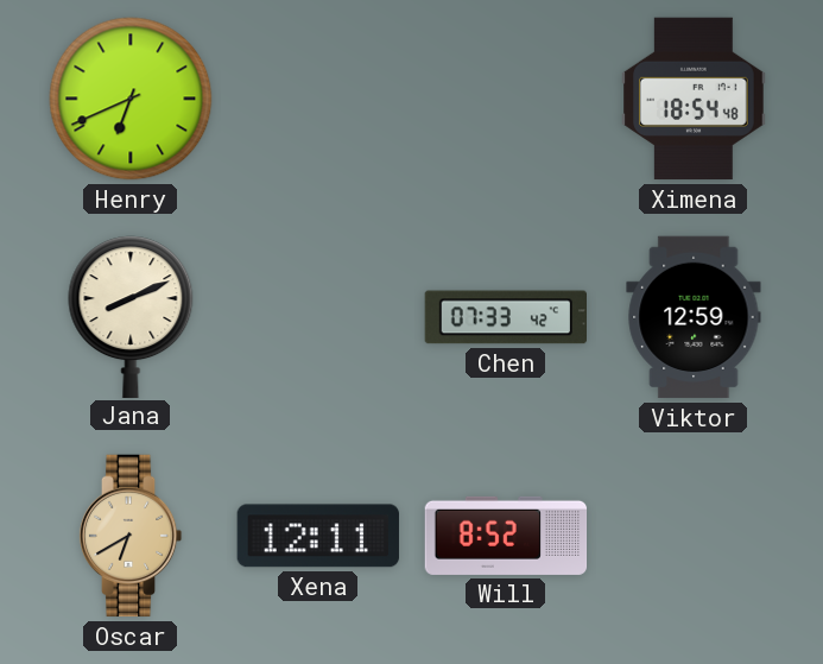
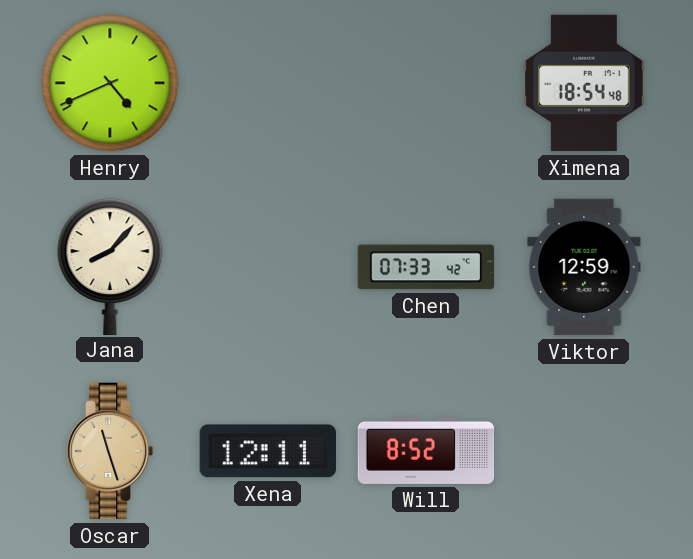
Henry: 6:41 -> 4:41
Jana: 8:11 -> 8:07
Oscar: 6:40 -> 11:27
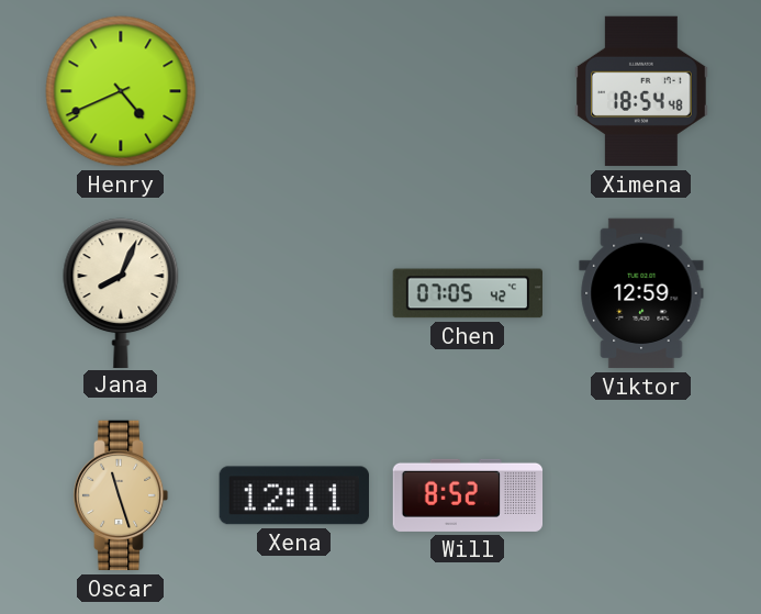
Jana: 8:07 -> 8:04
Chen: 07:33 -> 07:05
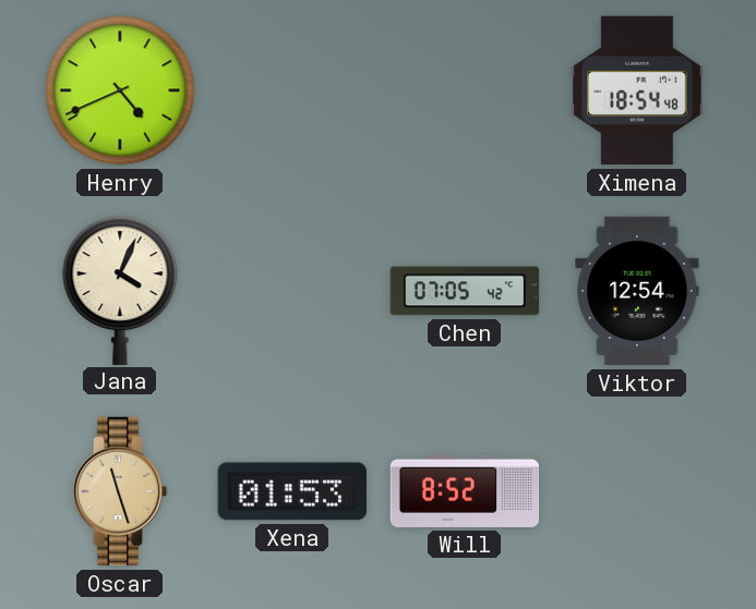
Jana: 8:04 -> 4:04
Viktor: 12:59 -> 12:54
Xena: 12:11 -> 01:53
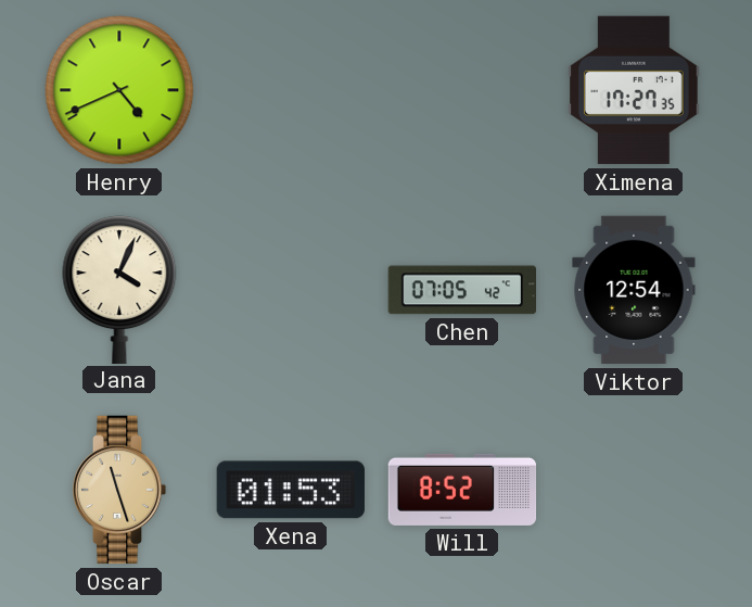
Ximena: 18:54 -> 17:27
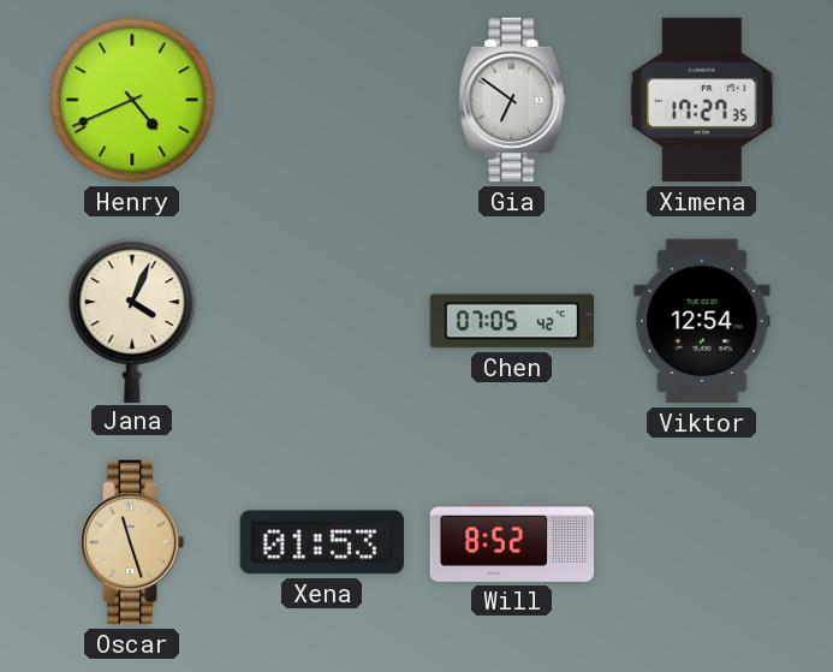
Gia: none -> 6:51
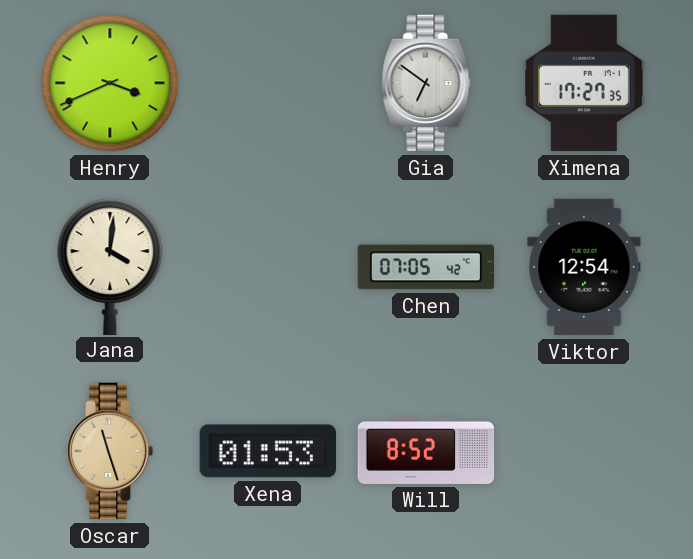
Henry: 4:41 -> 3:41
Jana: 4:04 -> 4:01
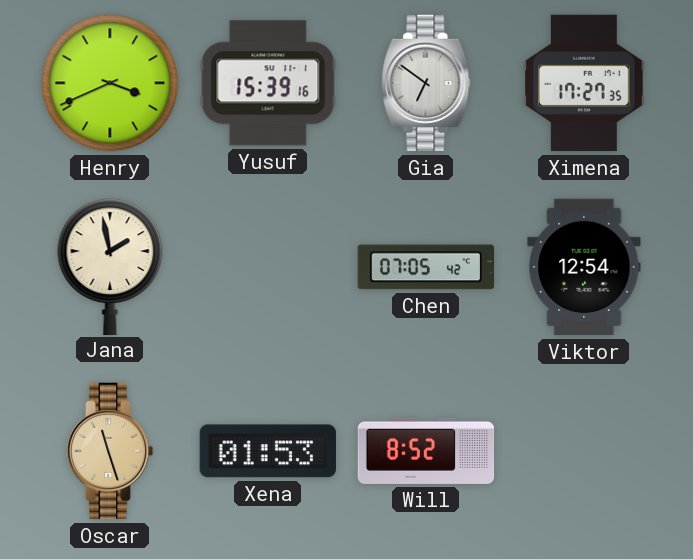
Yusuf: none -> 15:39
Jana: 4:01 -> 1:58
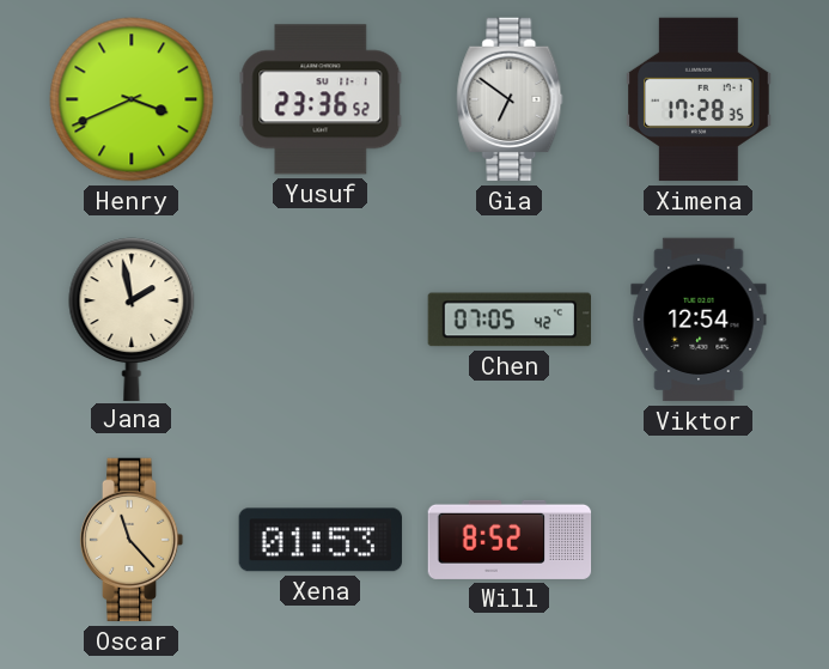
Yusuf: 15:39 -> 23:36
Ximena: 17:27 -> 17:28
Oscar: 11:27 -> 11:23
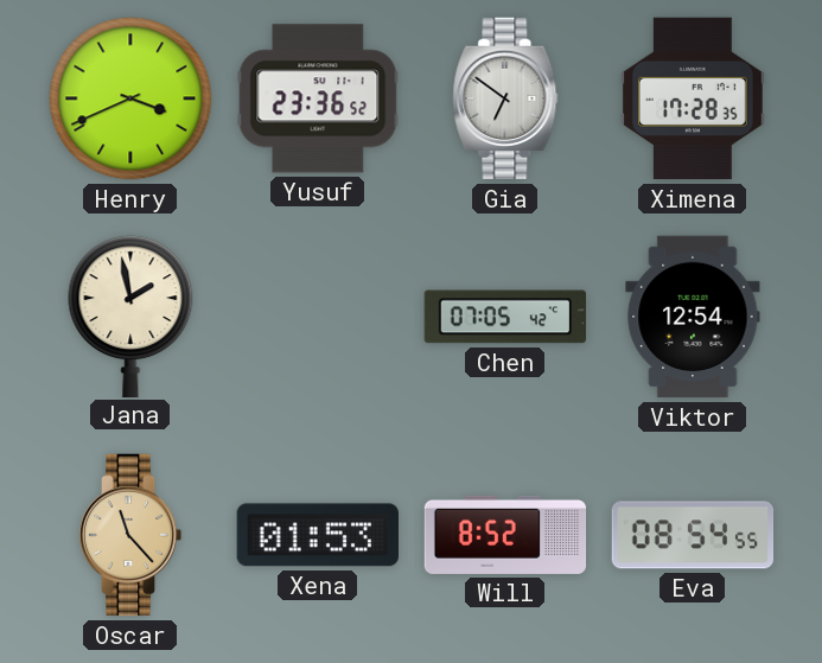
Eva: none -> 08:54
